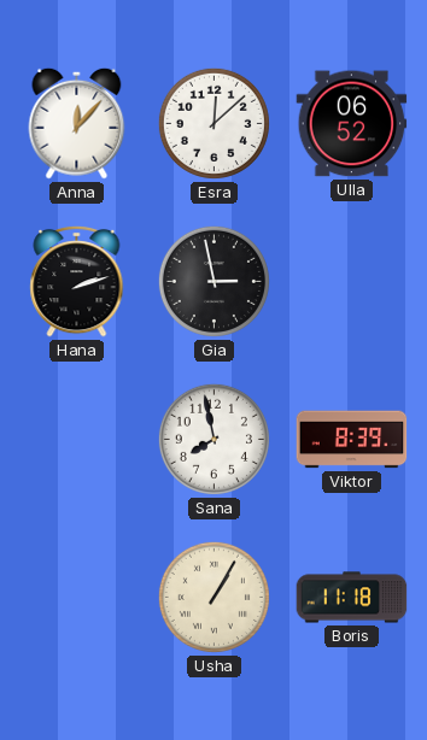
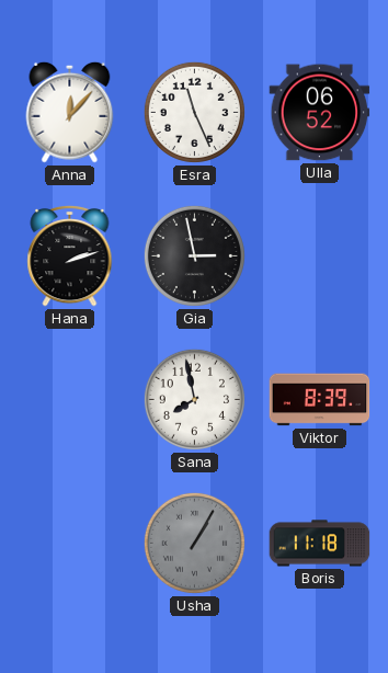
Esra: 12:08 -> 11:26
Usha dial: cream -> grey
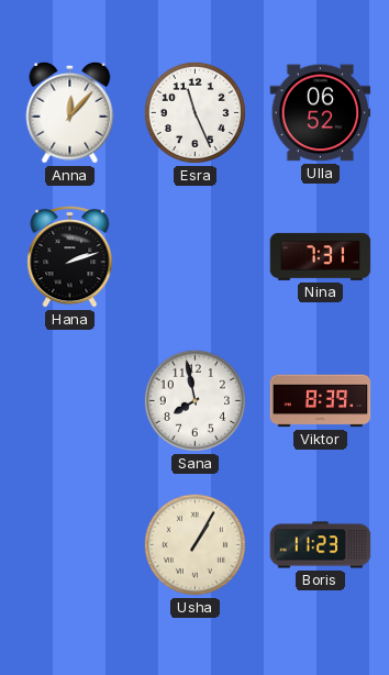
Gia: 2:58 -> none
Nina: none -> 7:31
Usha dial: grey -> cream
Boris: 11:18 -> 11:23
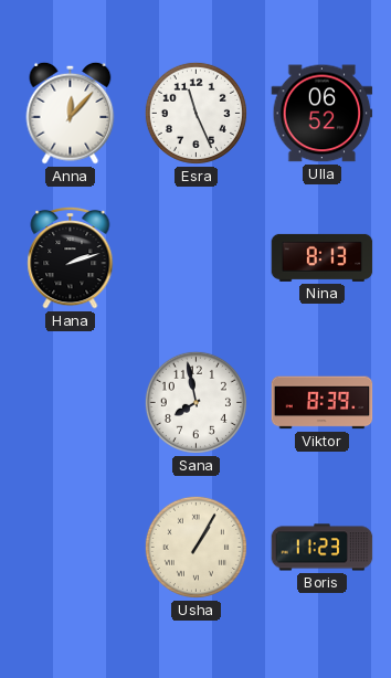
Nina: 7:31 -> 8:13
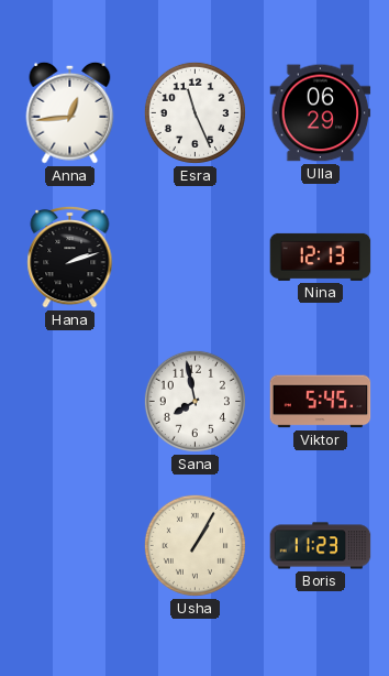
Anna: 12:07 -> 12:44
Ulla: 06:52 -> 06:29
Nina: 8:13 -> 12:13
Viktor: 8:39 -> 5:45
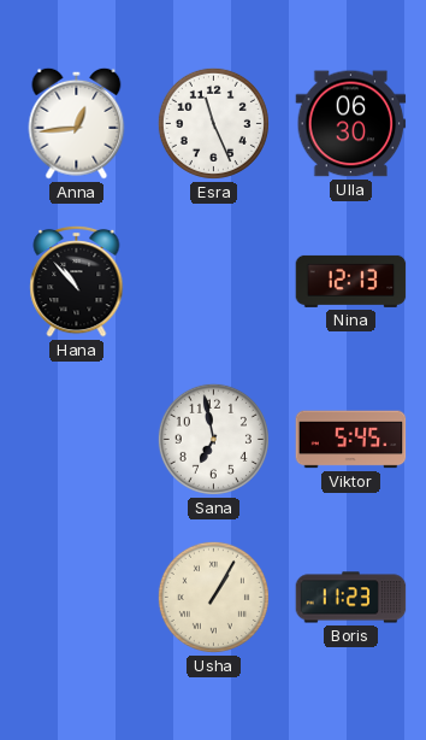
Ulla: 06:29 -> 06:30
Hana: 2:12 -> 10:53
Sana: 7:58 -> 6:58
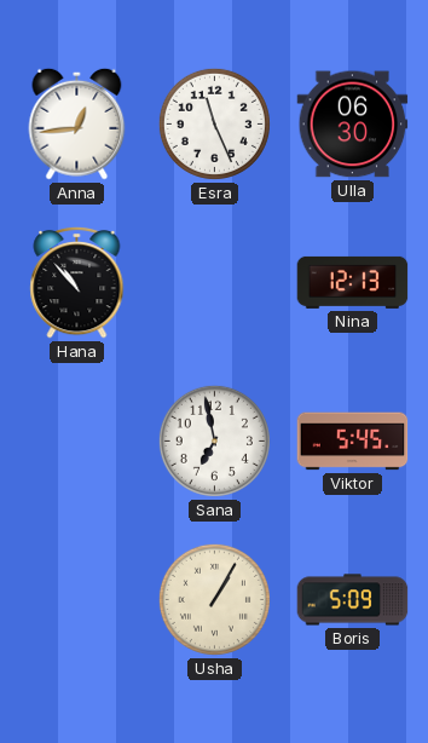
Boris: 11:23 -> 5:09
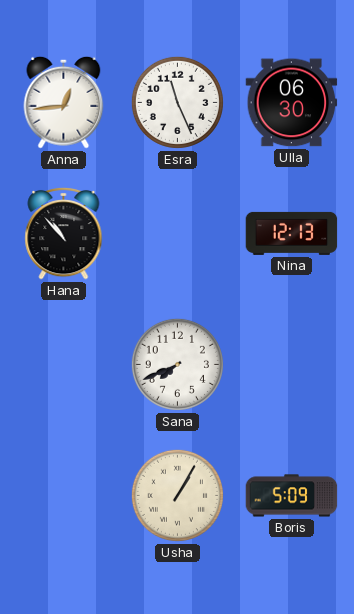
Sana: 6:58 -> 7:41
Viktor: 5:45 -> none
